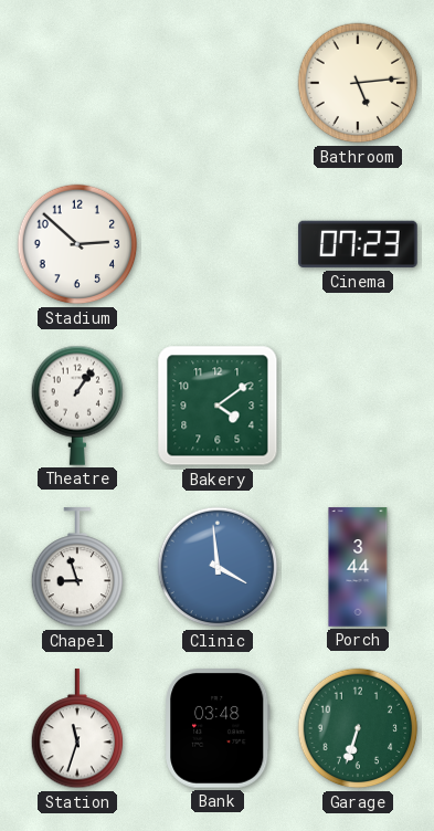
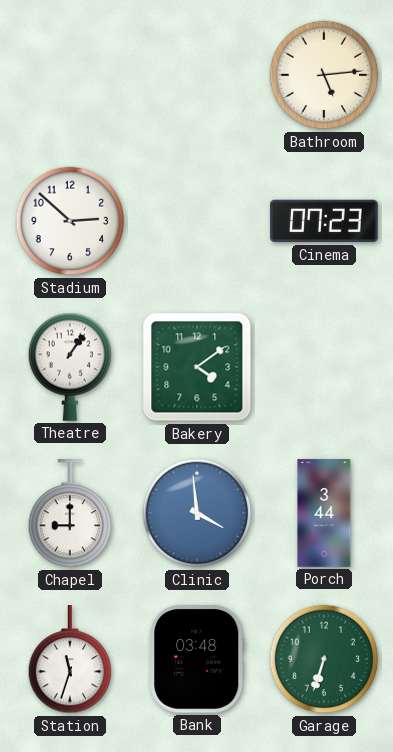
Chapel: 8:57 -> 9:00
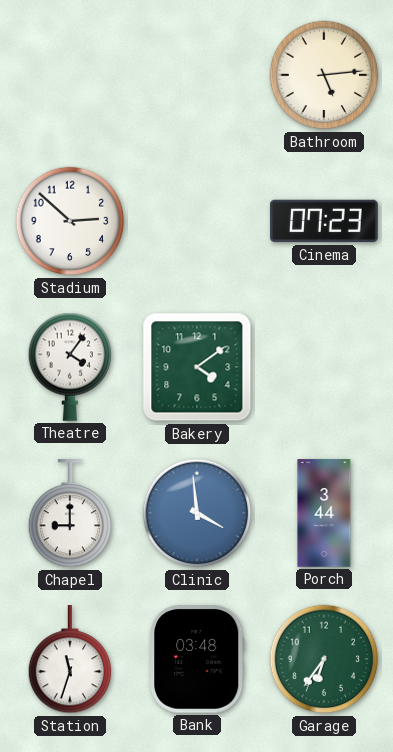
Theatre: 1:06 -> 4:06
Garage: 6:33 -> 6:36
